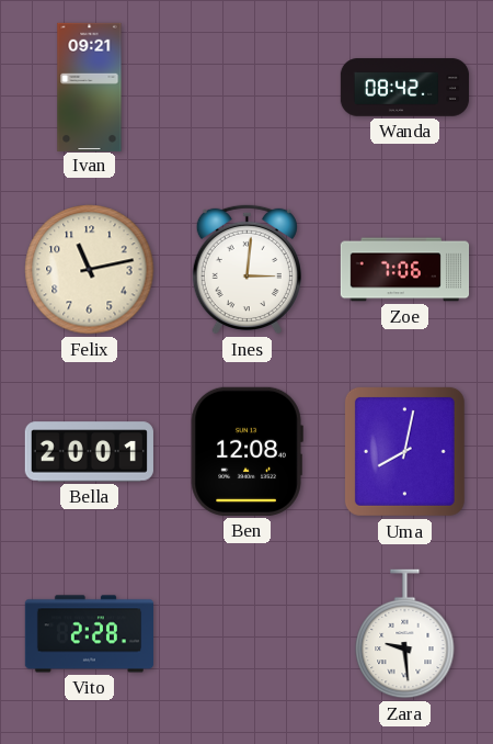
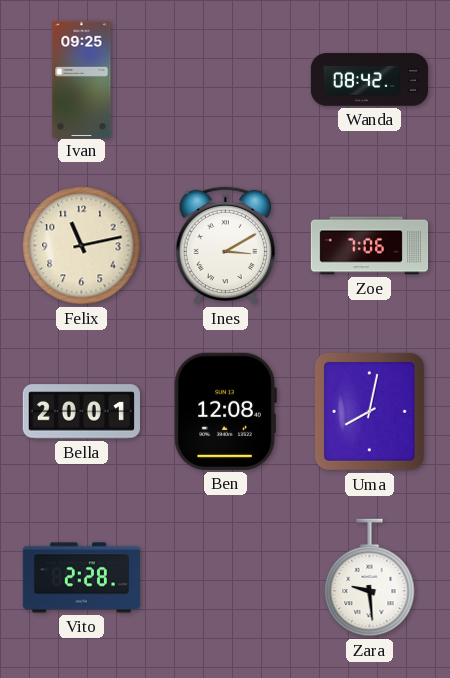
Ivan: 09:21 -> 09:25
Ines: 3:01 -> 3:10
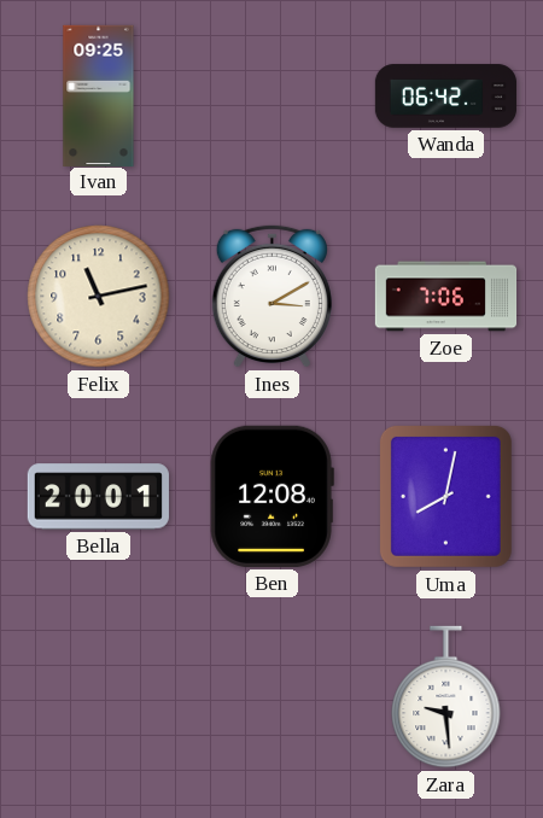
Wanda: 08:42 -> 06:42
Vito: 2:28 -> none
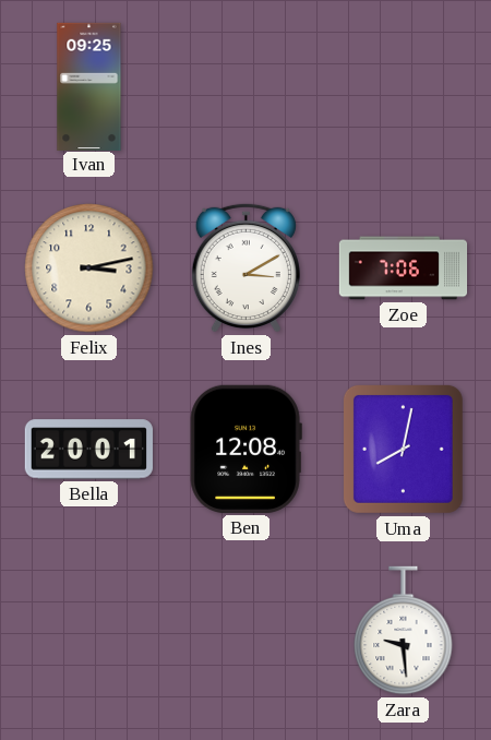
Wanda: 06:42 -> none
Felix: 11:13 -> 3:13
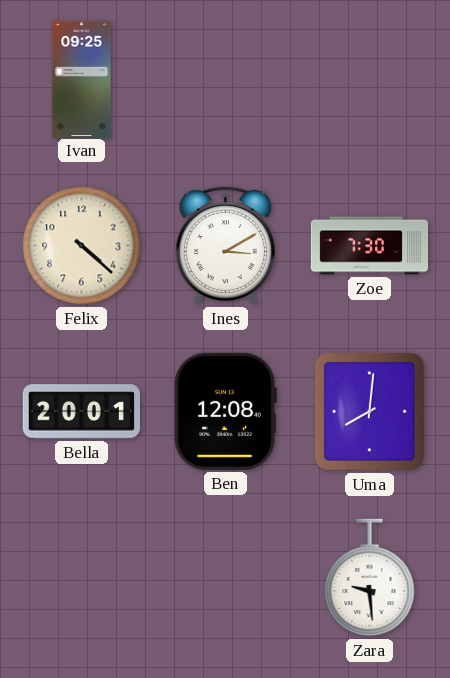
Felix: 3:13 -> 4:22
Zoe: 7:06 -> 7:30
Uma: 8:02 -> 8:01
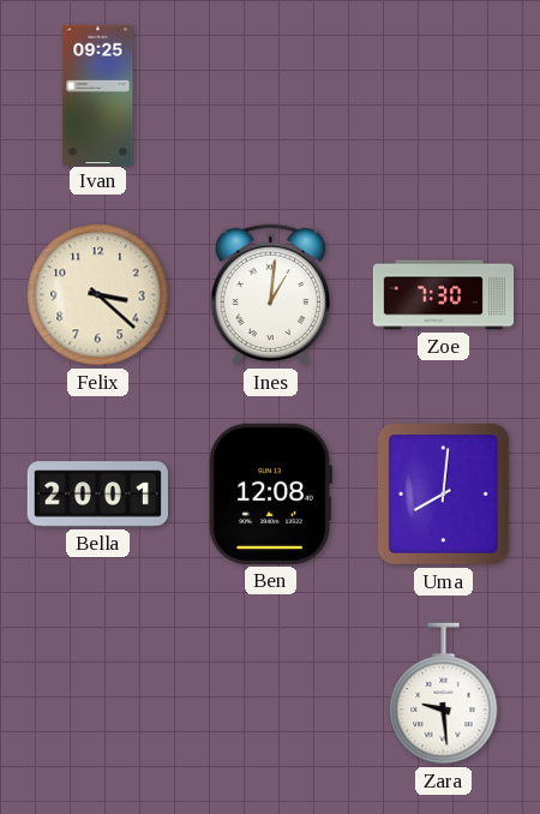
Felix: 4:22 -> 3:22
Ines: 3:10 -> 1:01
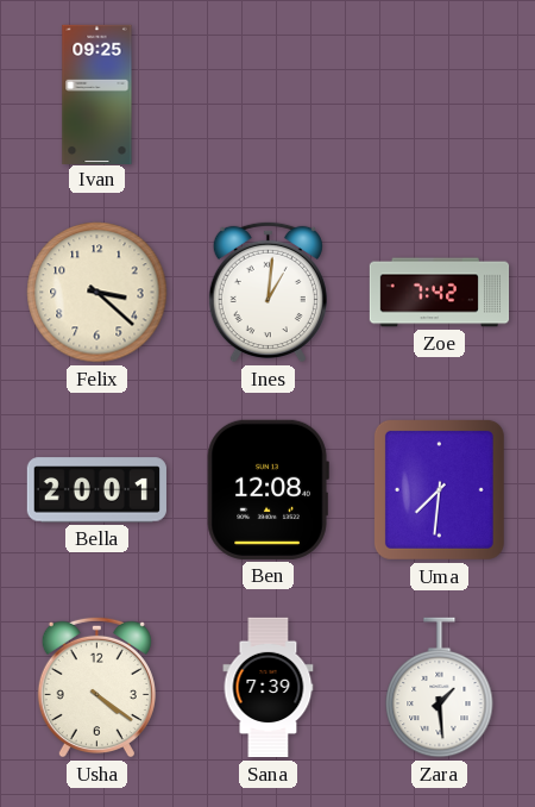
Zoe: 7:30 -> 7:42
Uma: 8:01 -> 7:31
Usha: none -> 4:21
Sana: none -> 7:39
Zara: 9:29 -> 1:29
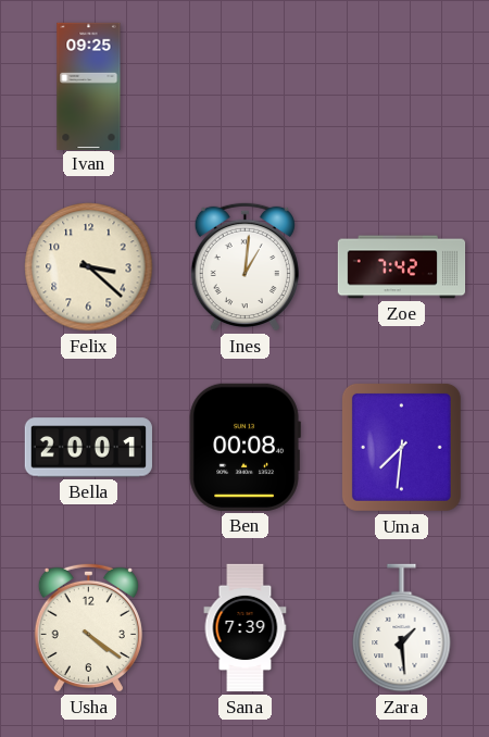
Ben: 12:08 -> 00:08
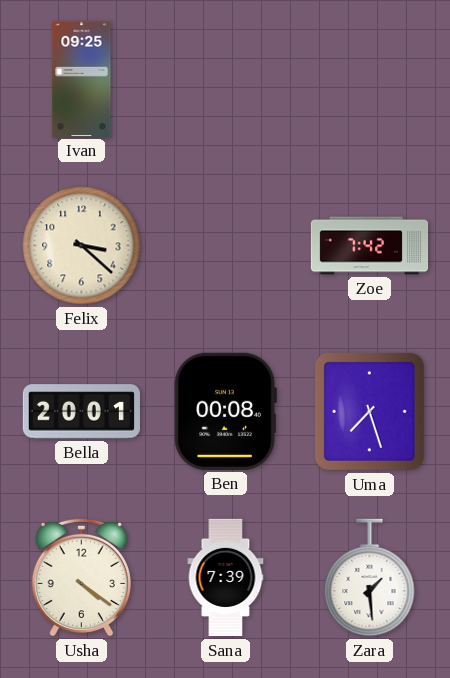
Ines: 1:01 -> none
Uma: 7:31 -> 7:27
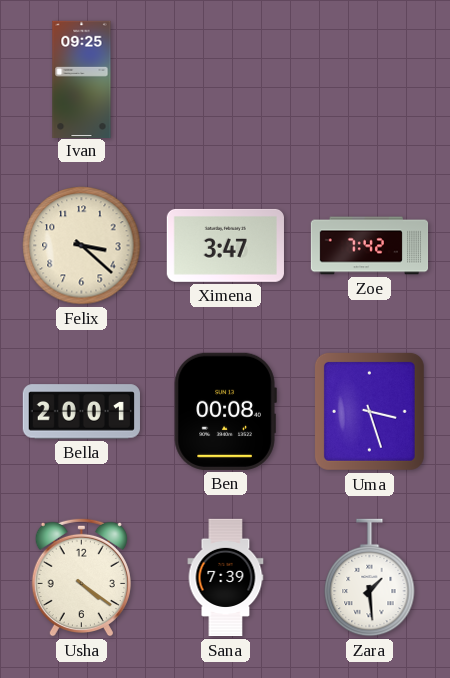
Ximena: none -> 3:47
Uma: 7:27 -> 3:27
